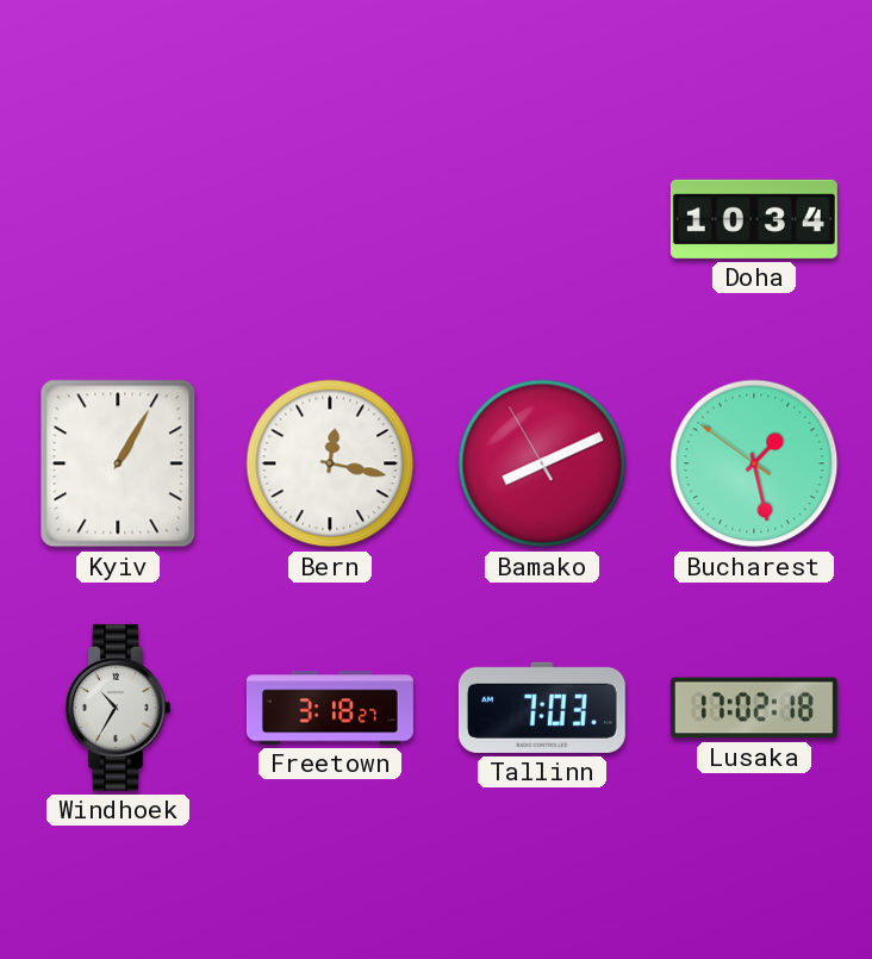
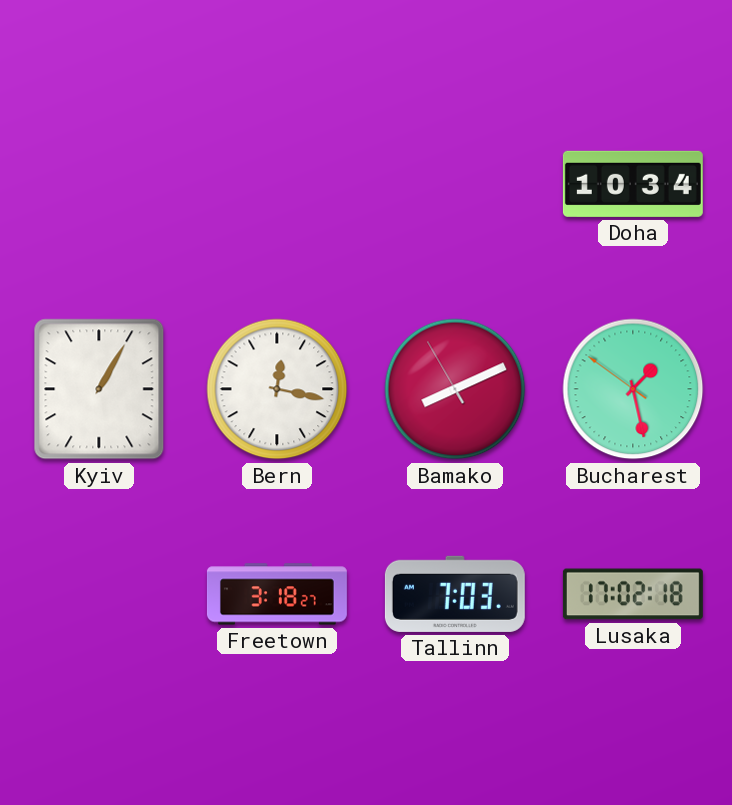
Windhoek: 10:35 -> none
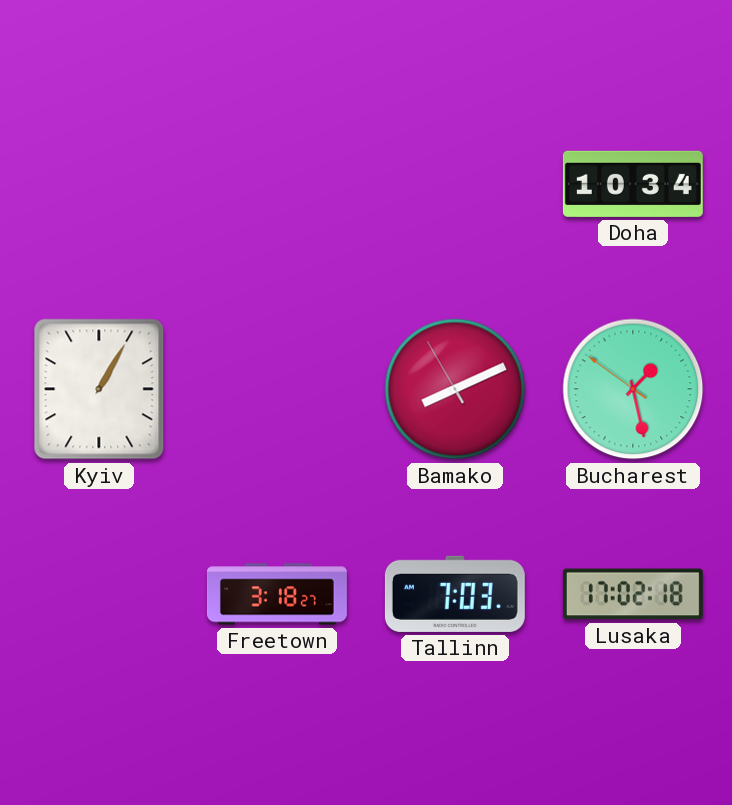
Bern: 12:17 -> none
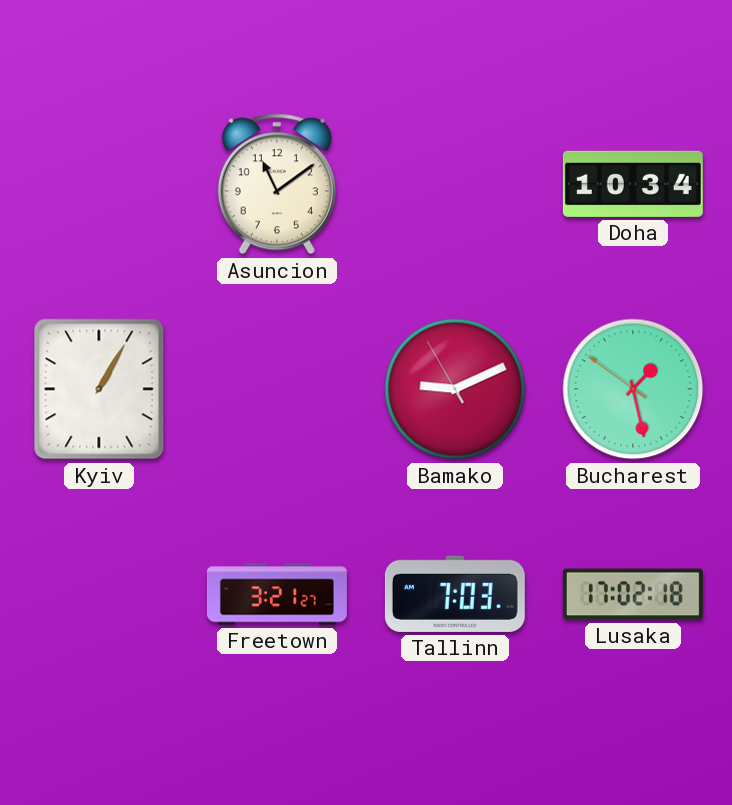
Asuncion: none -> 11:09
Bamako: 8:10 -> 9:10
Freetown: 3:18 -> 3:21
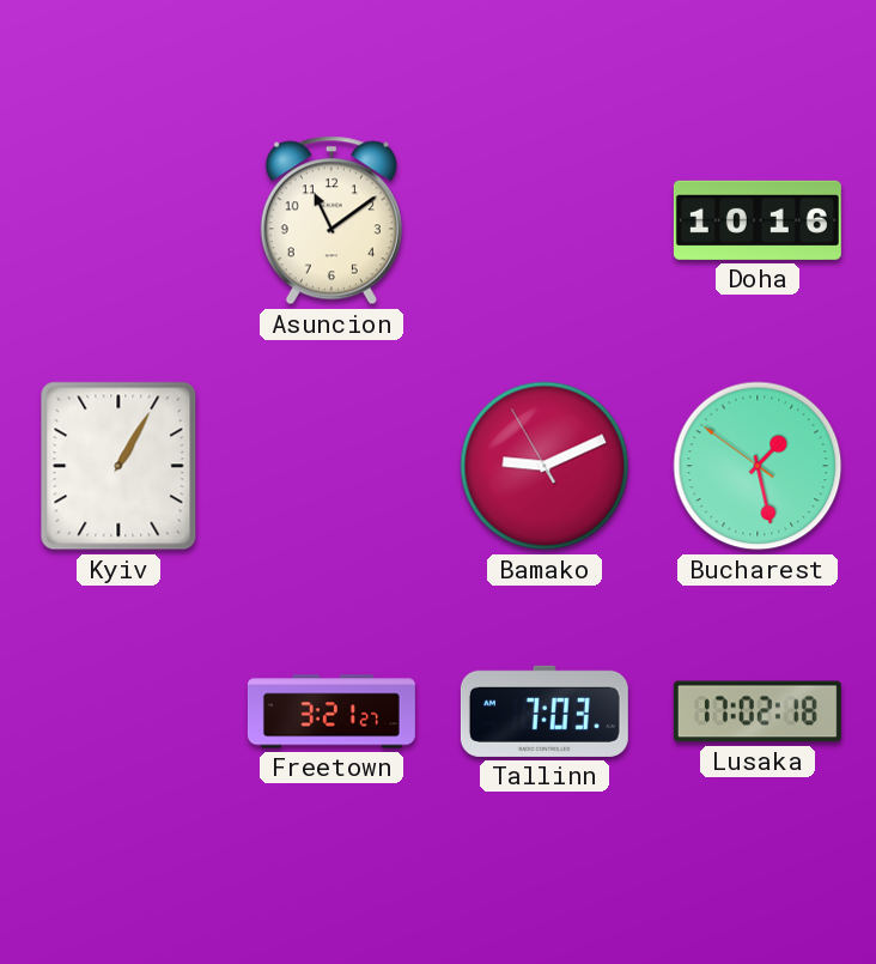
Doha: 10:34 -> 10:16
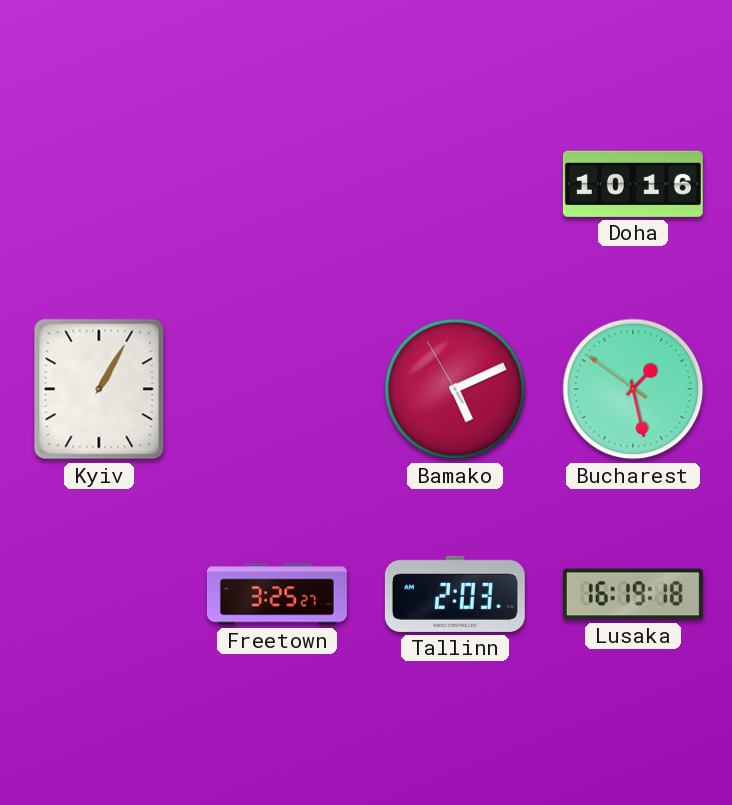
Asuncion: 11:09 -> none
Bamako: 9:10 -> 5:10
Freetown: 3:21 -> 3:25
Tallinn: 7:03 -> 2:03
Lusaka: 17:02 -> 16:19
